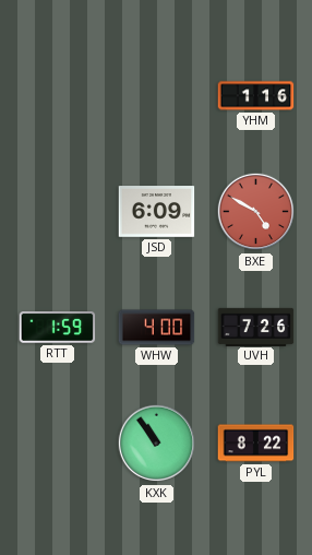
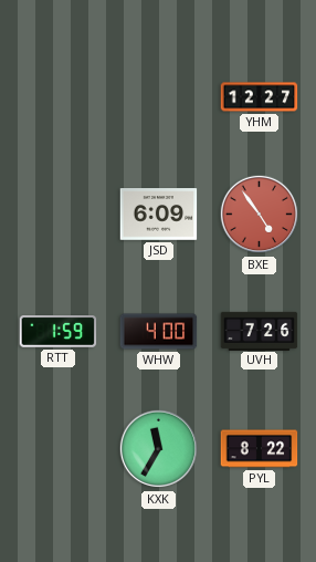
YHM: 1:16 -> 12:27
BXE: 4:50 -> 4:54
KXK: 10:54 -> 11:35
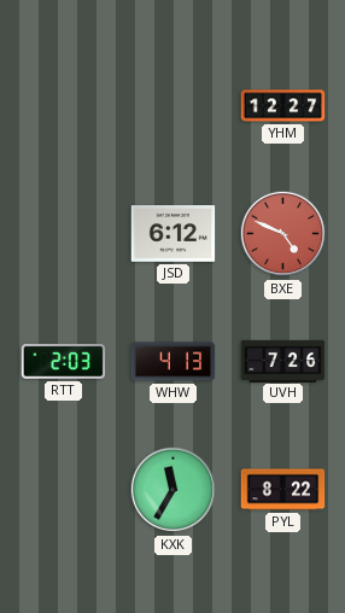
JSD: 6:09 -> 6:12
BXE: 4:54 -> 4:49
RTT: 1:59 -> 2:03
WHW: 4:00 -> 4:13
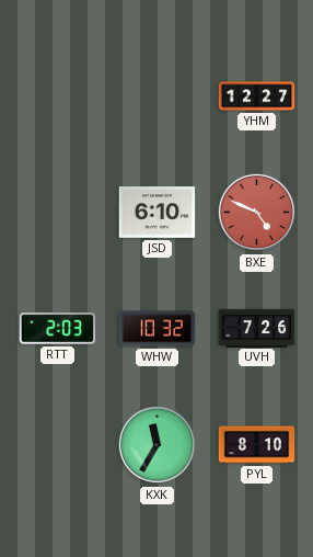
JSD: 6:12 -> 6:10
WHW: 4:13 -> 10:32
PYL: 8:22 -> 8:10
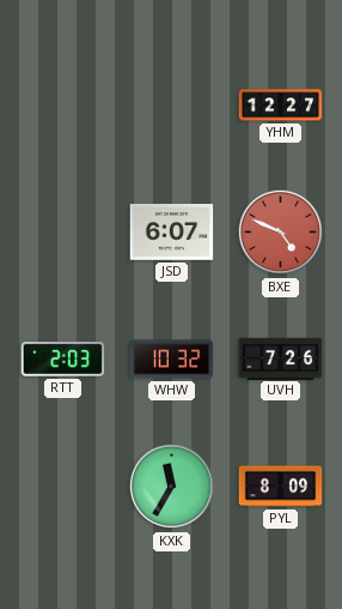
JSD: 6:10 -> 6:07
PYL: 8:10 -> 8:09
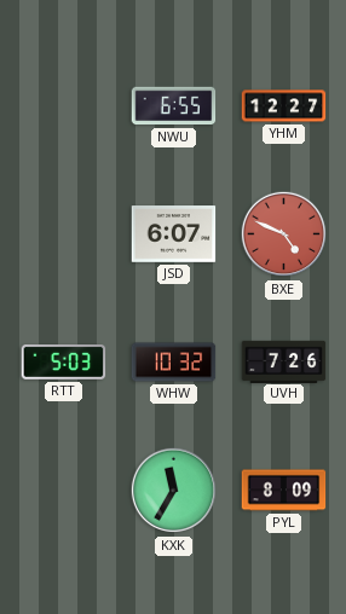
NWU: none -> 6:55
RTT: 2:03 -> 5:03
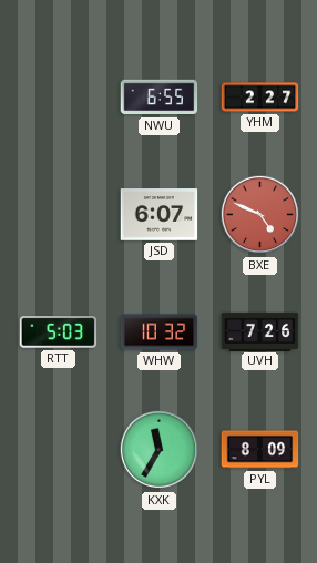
YHM: 12:27 -> 2:27
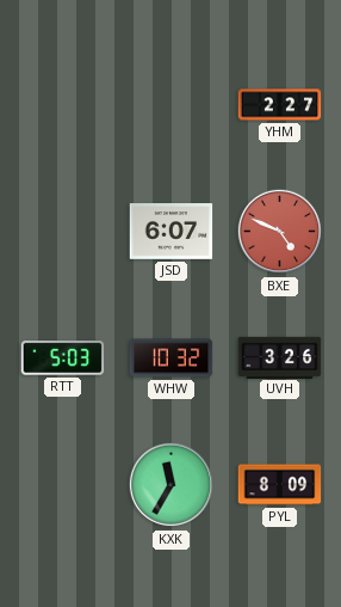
NWU: 6:55 -> none
UVH: 7:26 -> 3:26
